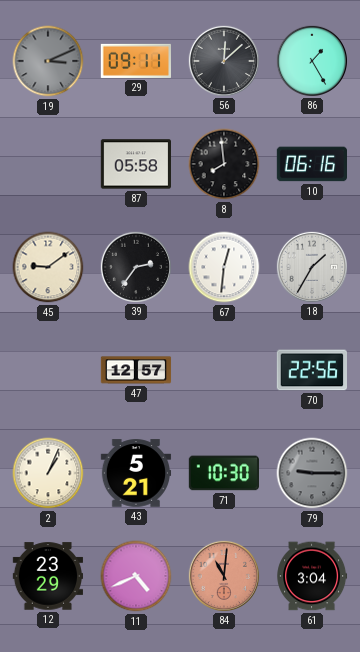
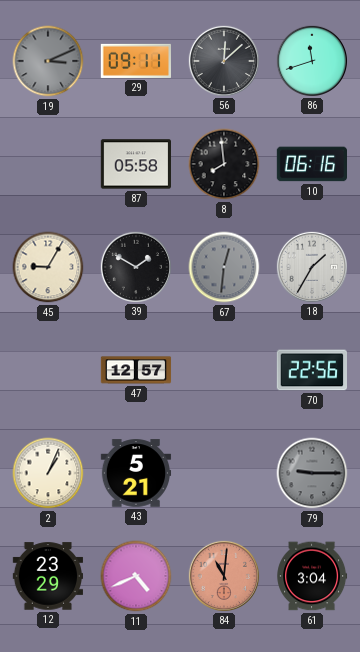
86: 1:25 -> 11:42
45: 9:09 -> 9:05
39: 2:36 -> 1:50
67 dial: white -> grey
71: 10:30 -> none
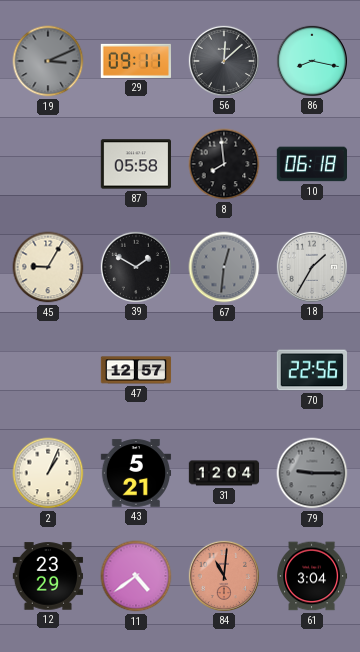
86: 11:42 -> 8:17
10: 06:16 -> 06:18
31: none -> 12:04
11: 4:41 -> 4:39
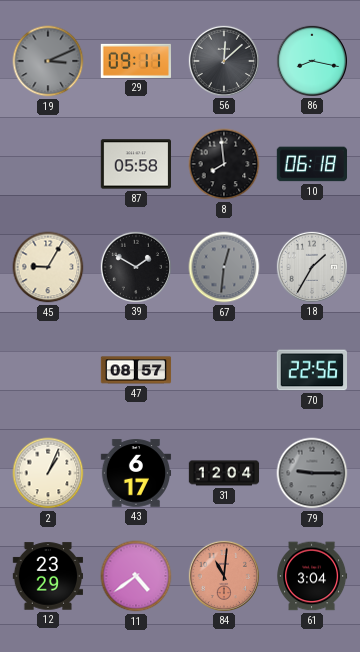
47: 12:57 -> 08:57
43: 5:21 -> 6:17
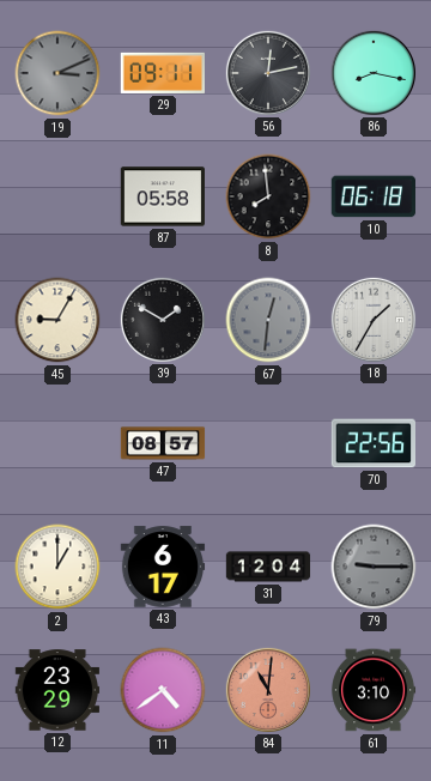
56: 12:08 -> 12:13
2: 1:04 -> 1:00
61: 3:04 -> 3:10
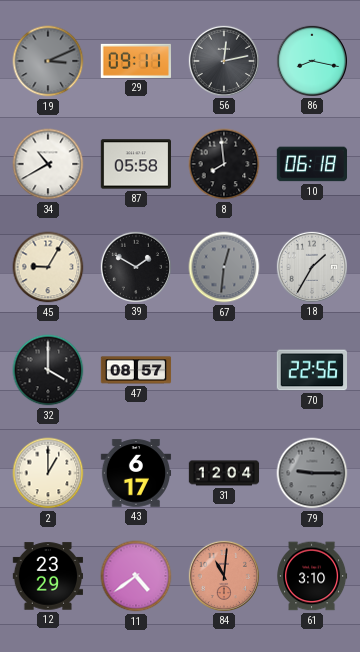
34: none -> 10:40
32: none -> 4:00
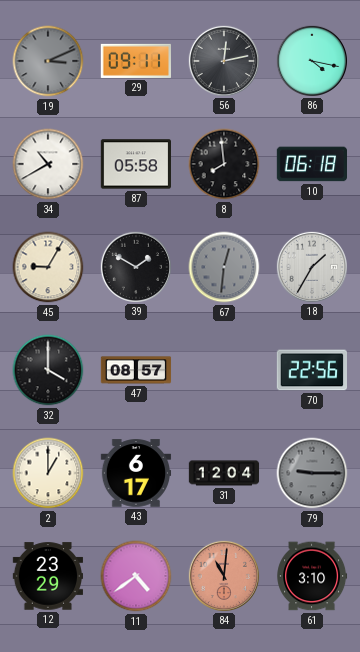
86: 8:17 -> 4:17
